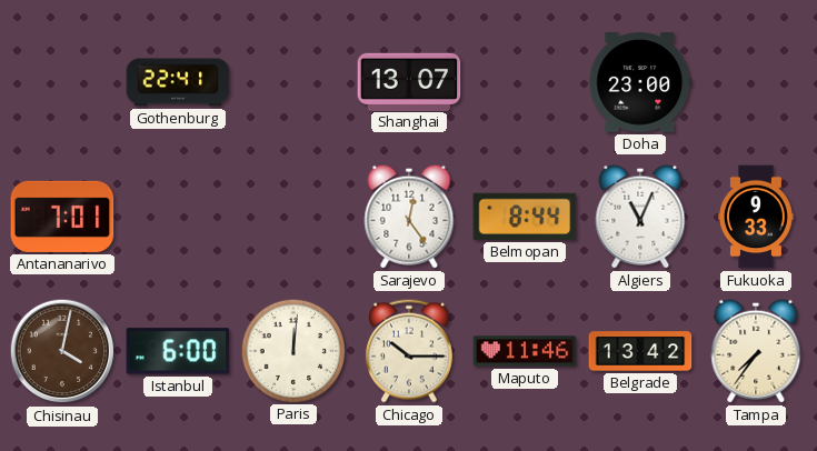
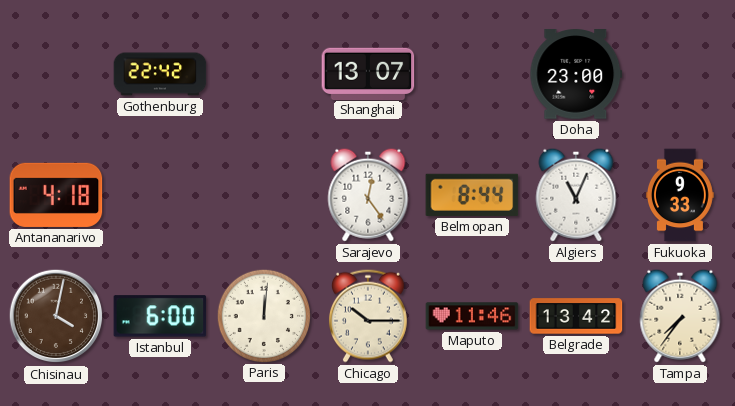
Gothenburg: 22:41 -> 22:42
Antananarivo: 7:01 -> 4:18
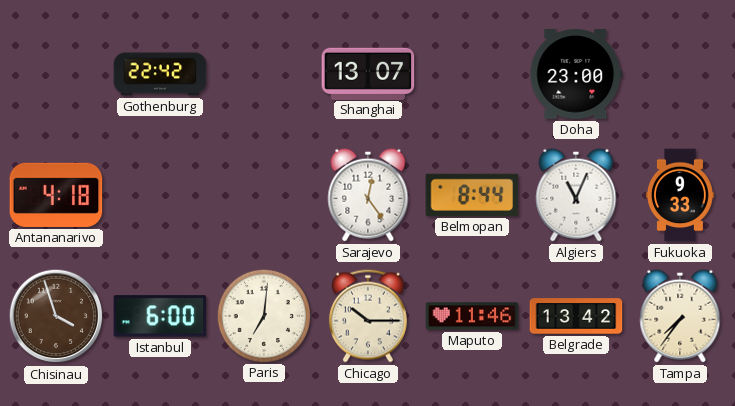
Chisinau: 4:02 -> 3:57
Paris: 12:01 -> 7:01
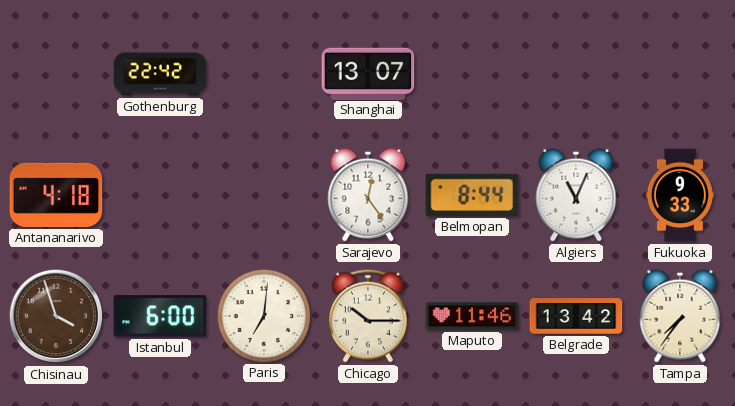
Doha: 23:00 -> none
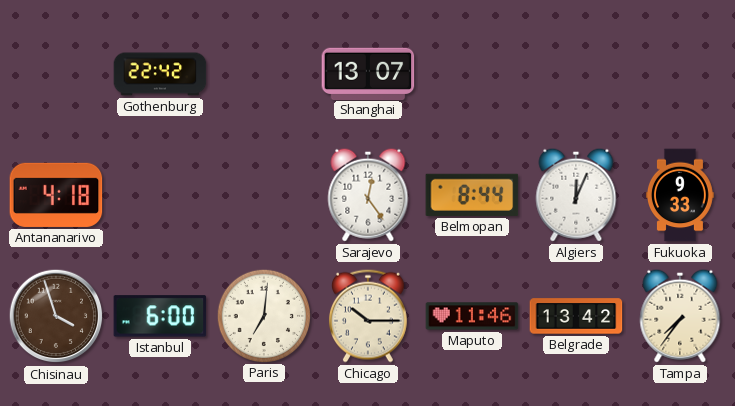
Algiers: 11:04 -> 12:04
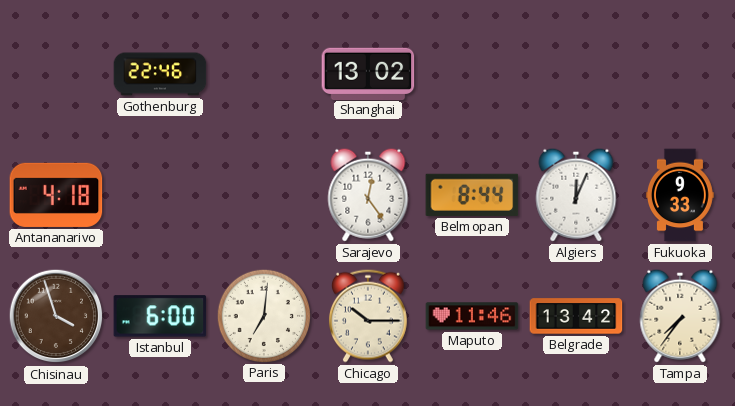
Gothenburg: 22:42 -> 22:46
Shanghai: 13:07 -> 13:02
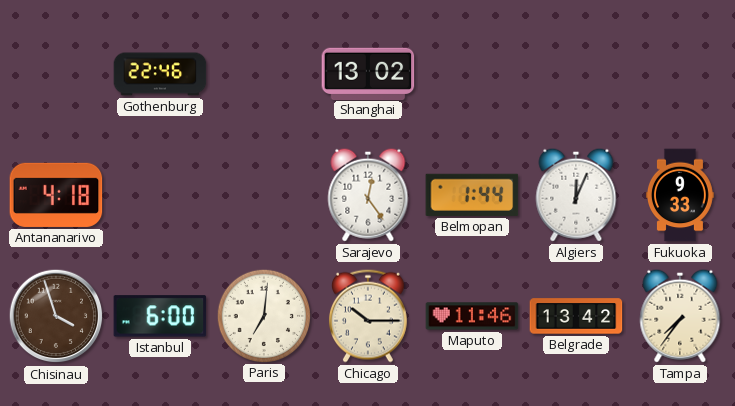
Belmopan: 8:44 -> 1:44
